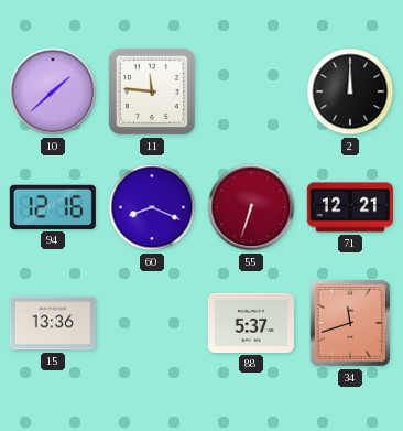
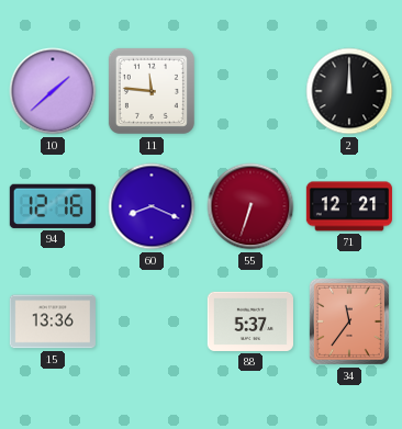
34: 11:42 -> 11:36
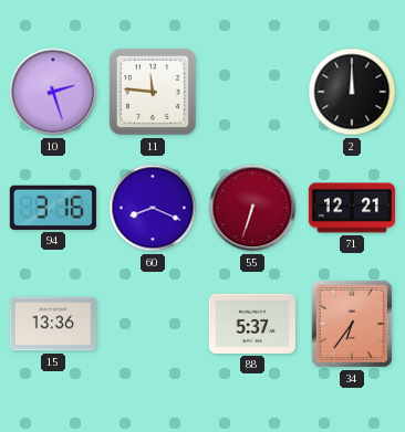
10: 1:38 -> 2:27
94: 12:16 -> 3:16
34: 11:36 -> 6:36
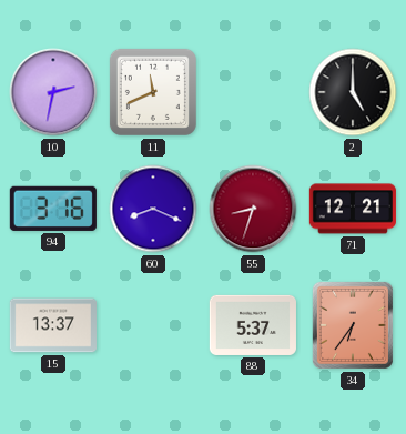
10: 2:27 -> 2:32
11: 11:46 -> 11:41
2: 12:00 -> 5:00
55: 6:33 -> 8:33
15: 13:36 -> 13:37
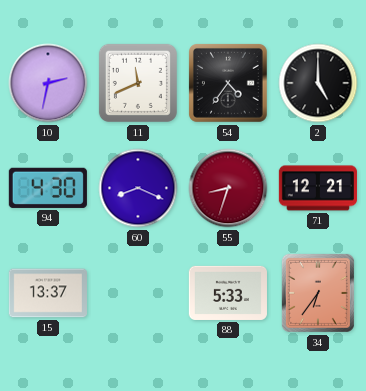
54: none -> 4:36
94: 3:16 -> 4:30
88: 5:37 -> 5:33
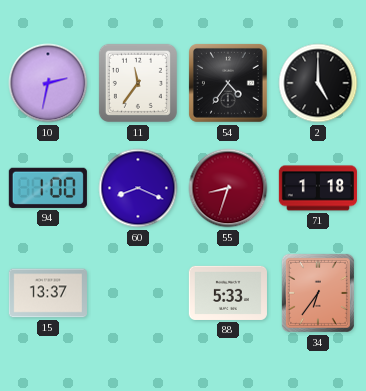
11: 11:41 -> 11:36
94: 4:30 -> 1:00
71: 12:21 -> 1:18
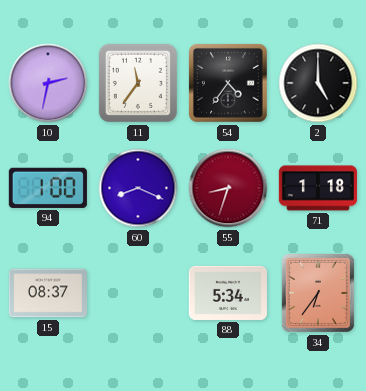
15: 13:37 -> 08:37
88: 5:33 -> 5:34
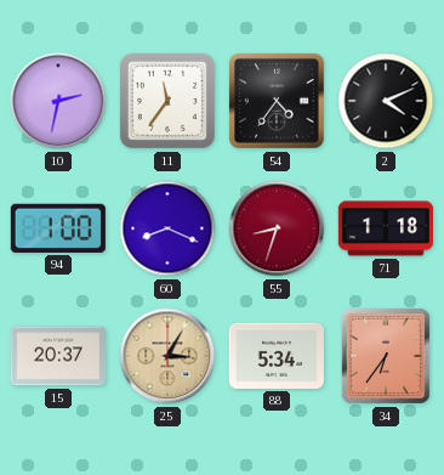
2: 5:00 -> 4:11
15: 08:37 -> 20:37
25: none -> 3:05
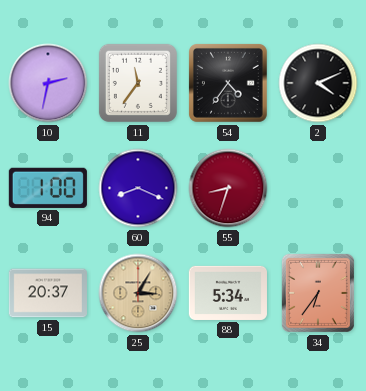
71: 1:18 -> none
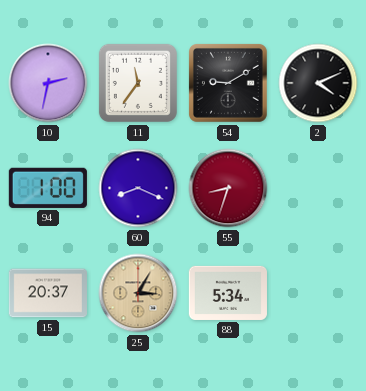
54: 4:36 -> 9:10
34: 6:36 -> none
